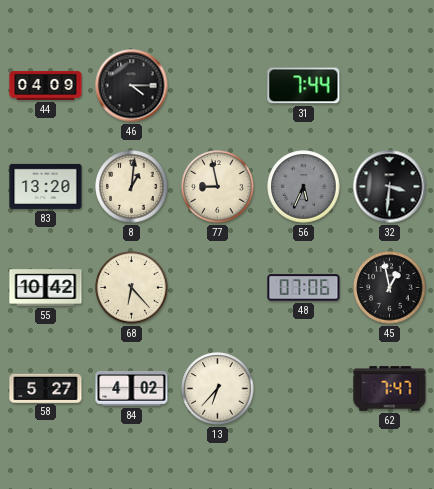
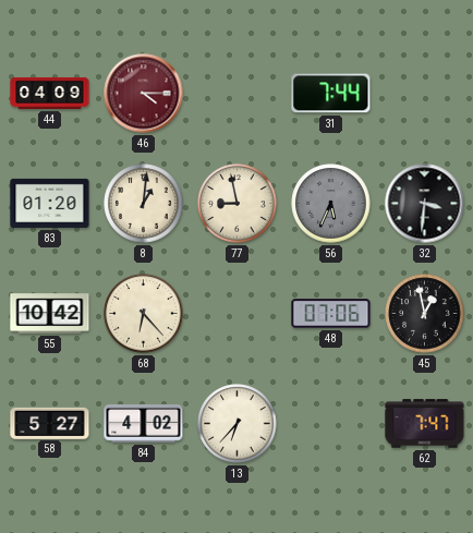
46 dial: black -> burgundy
83: 13:20 -> 01:20
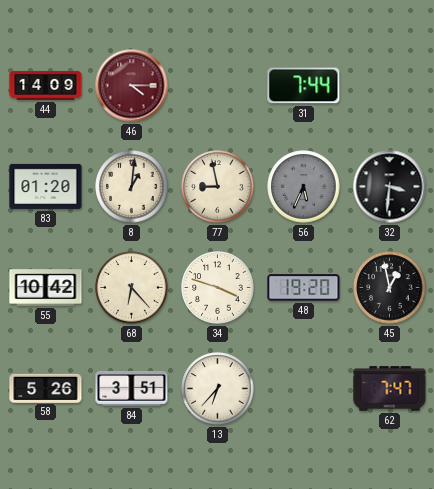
44: 04:09 -> 14:09
34: none -> 3:48
48: 07:06 -> 19:20
58: 5:27 -> 5:26
84: 4:02 -> 3:51
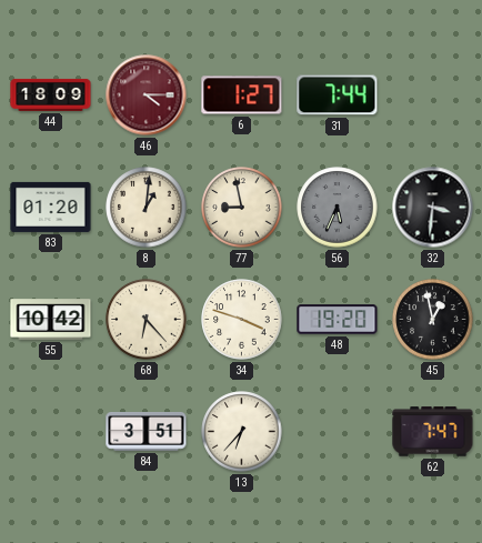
44: 14:09 -> 18:09
6: none -> 1:27
58: 5:26 -> none
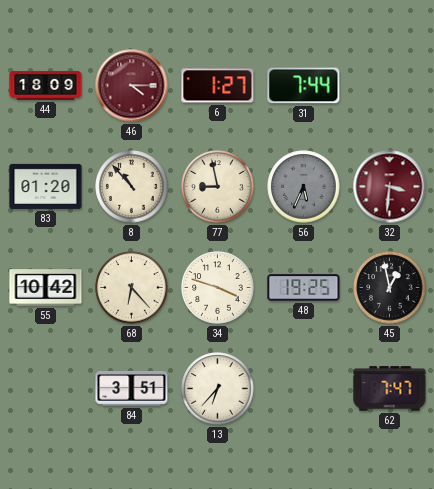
8: 1:01 -> 10:53
32 dial: black -> burgundy
48: 19:20 -> 19:25
